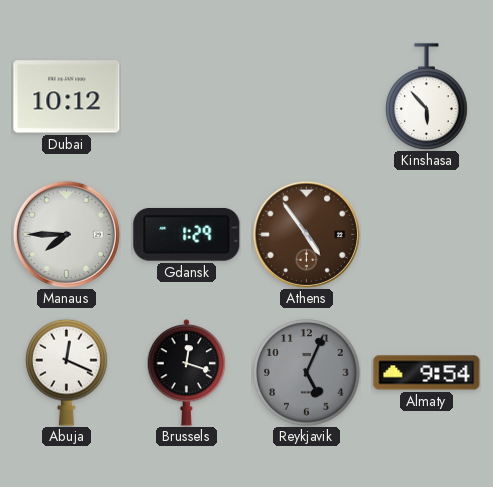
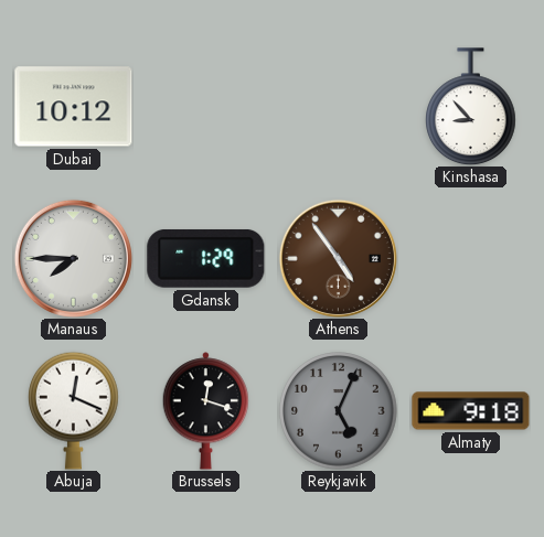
Kinshasa: 5:53 -> 8:53
Almaty: 9:54 -> 9:18
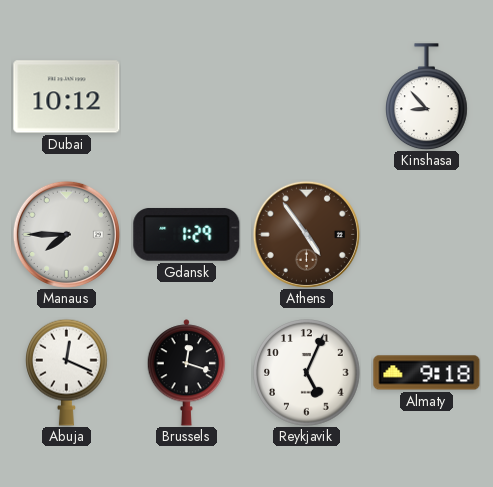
Reykjavik dial: grey -> white
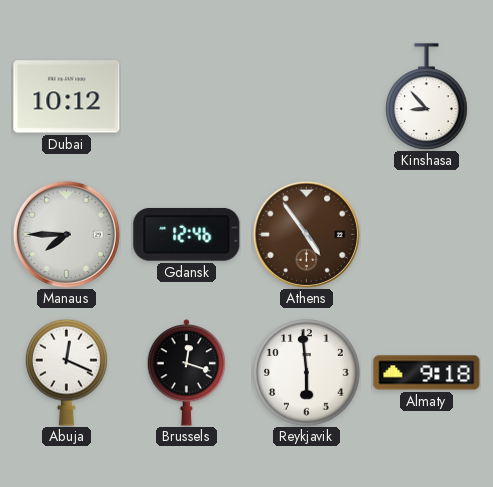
Gdansk: 1:29 -> 12:46
Reykjavik: 5:04 -> 5:59
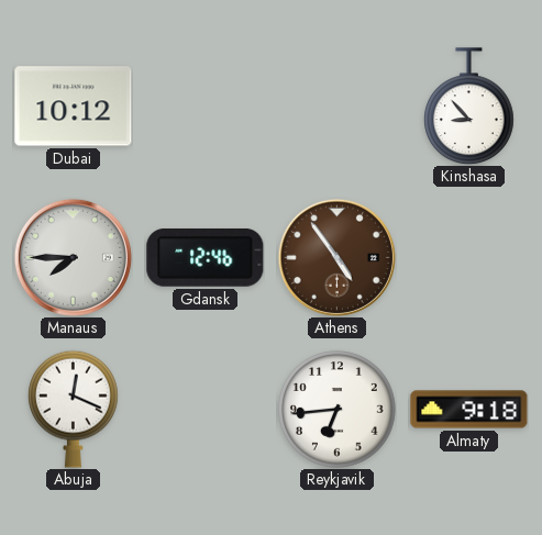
Brussels: 12:18 -> none
Reykjavik: 5:59 -> 6:44
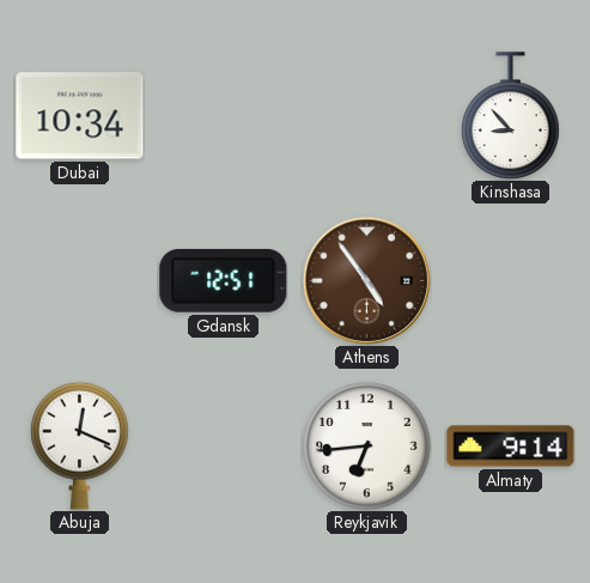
Dubai: 10:12 -> 10:34
Manaus: 7:45 -> none
Gdansk: 12:46 -> 12:51
Almaty: 9:18 -> 9:14
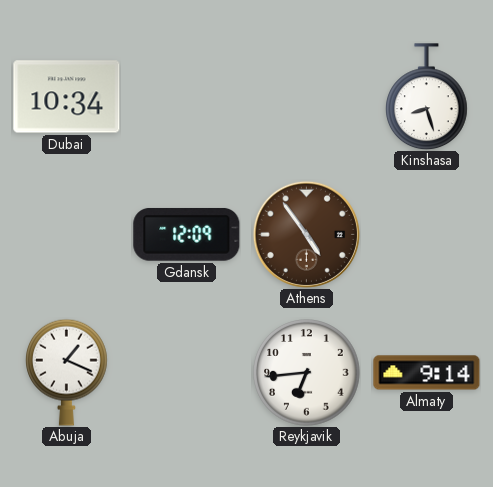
Kinshasa: 8:53 -> 8:27
Gdansk: 12:51 -> 12:09
Abuja: 12:19 -> 1:19
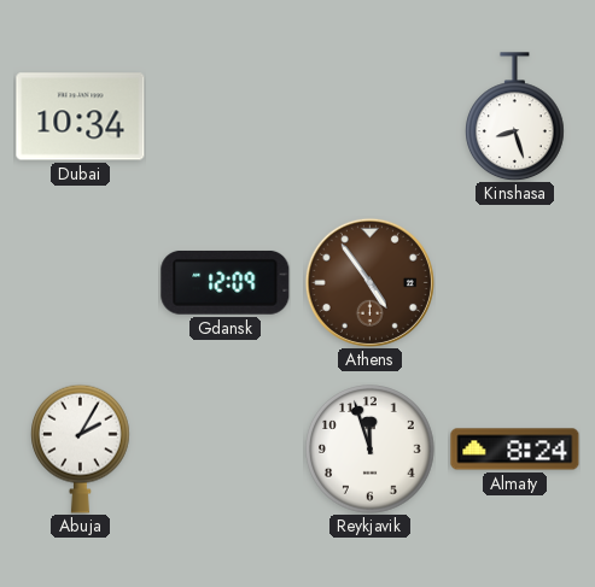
Abuja: 1:19 -> 2:05
Reykjavik: 6:44 -> 11:57
Almaty: 9:14 -> 8:24
